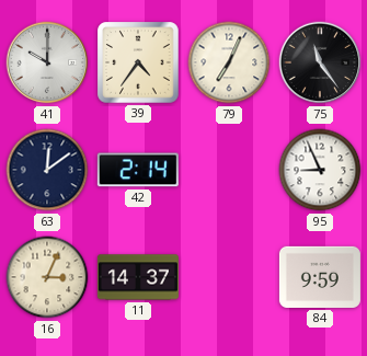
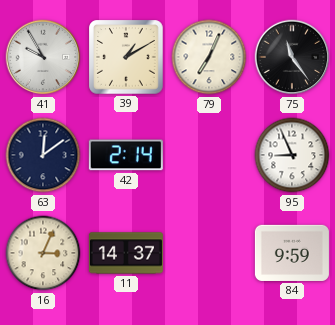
41: 10:00 -> 9:55
39: 4:36 -> 1:10
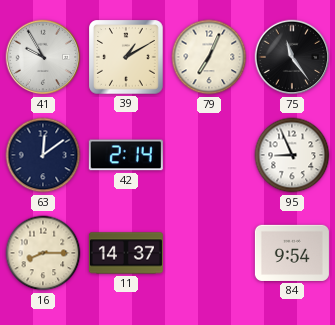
16: 3:04 -> 8:15
84: 9:59 -> 9:54
